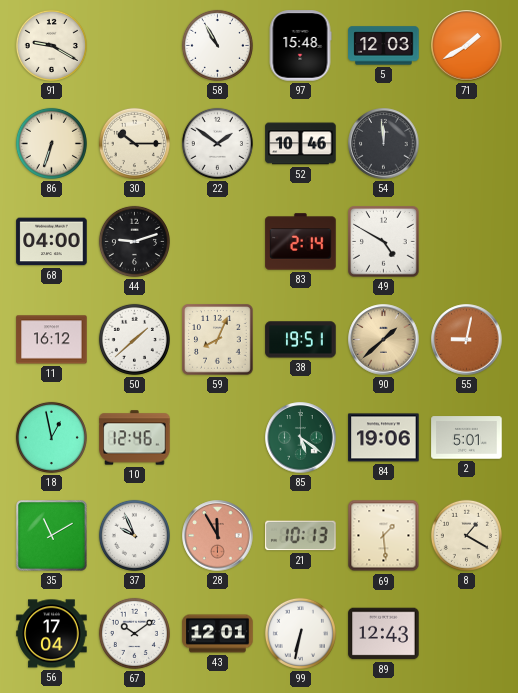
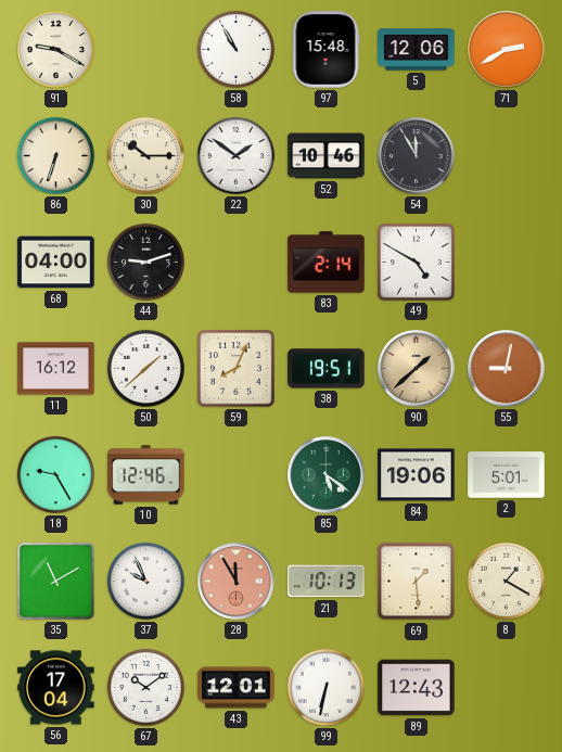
5: 12:03 -> 12:06
71: 1:40 -> 2:40
54: 11:59 -> 11:55
18: 12:58 -> 9:25
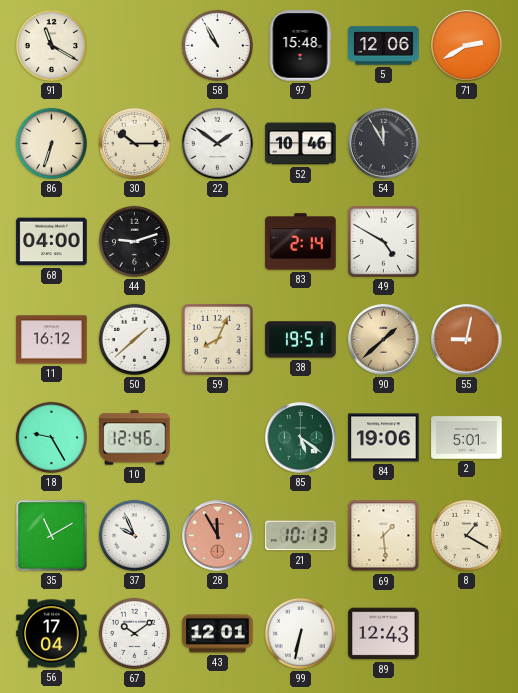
91: 9:20 -> 11:20
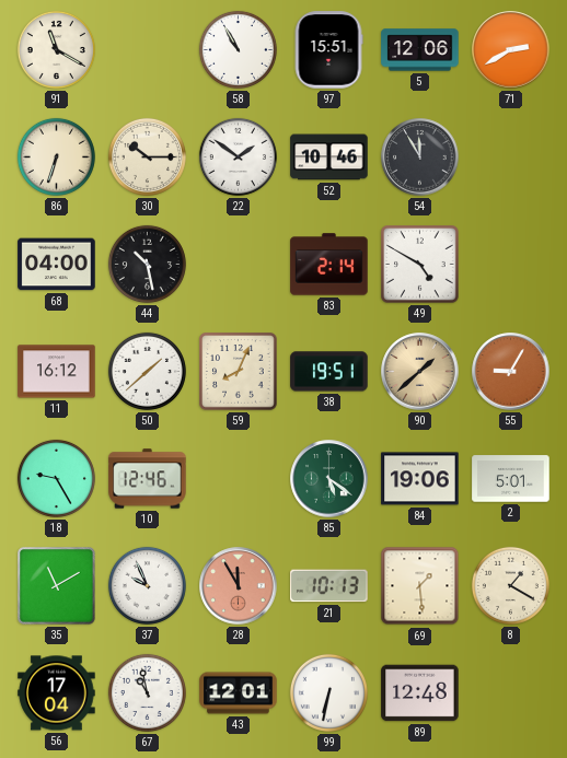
97: 15:48 -> 15:51
44: 9:12 -> 10:28
55: 9:02 -> 9:05
67: 10:09 -> 10:58
89: 12:43 -> 12:48
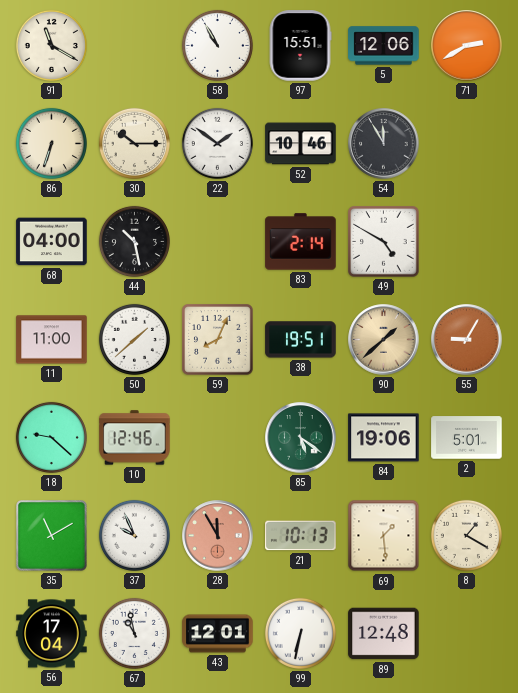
11: 16:12 -> 11:00
18: 9:25 -> 9:22
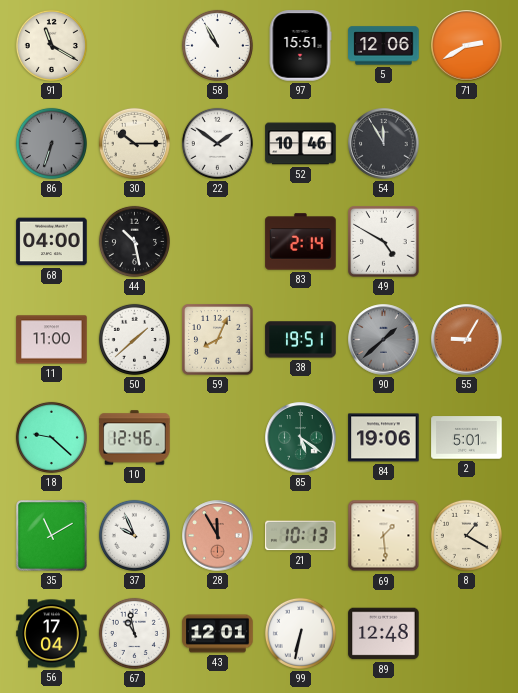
86 dial: cream -> grey
90 dial: champagne -> grey
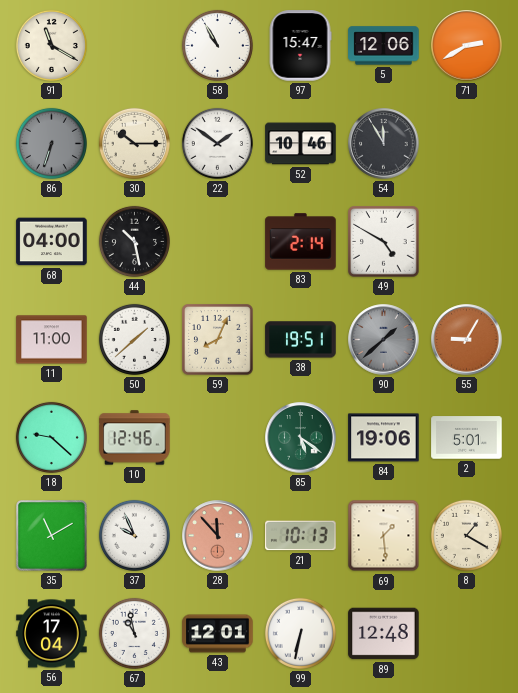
97: 15:51 -> 15:47
28: 11:55 -> 11:53
